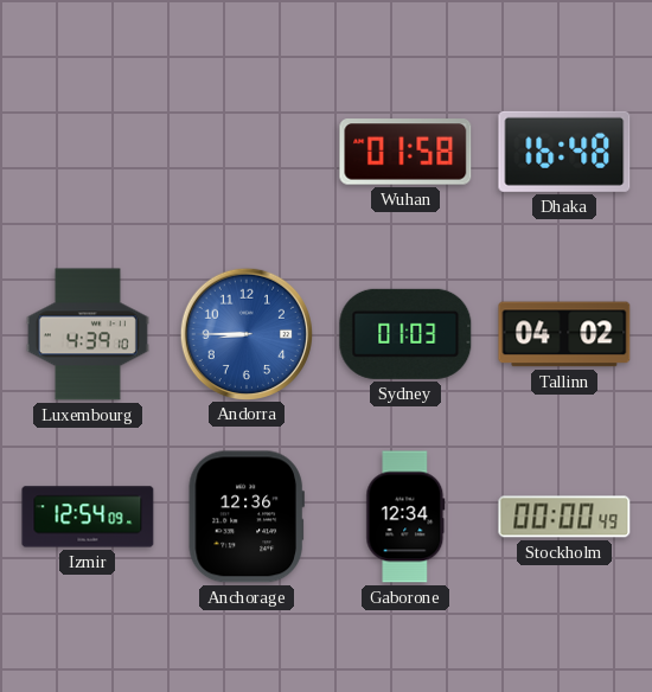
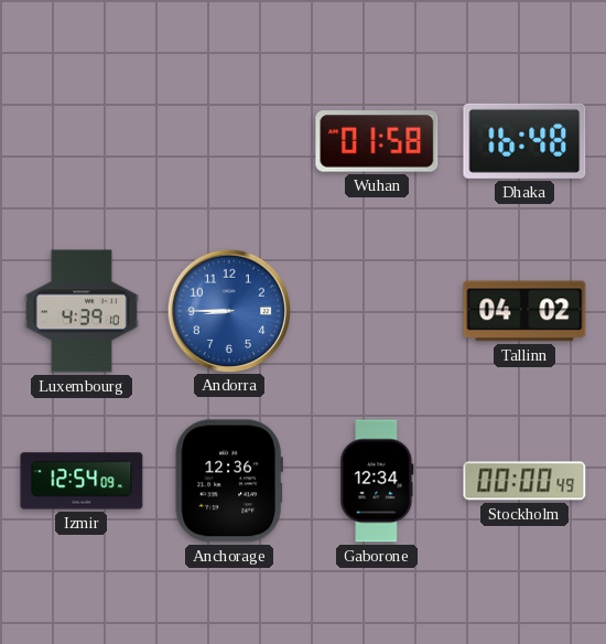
Sydney: 01:03 -> none
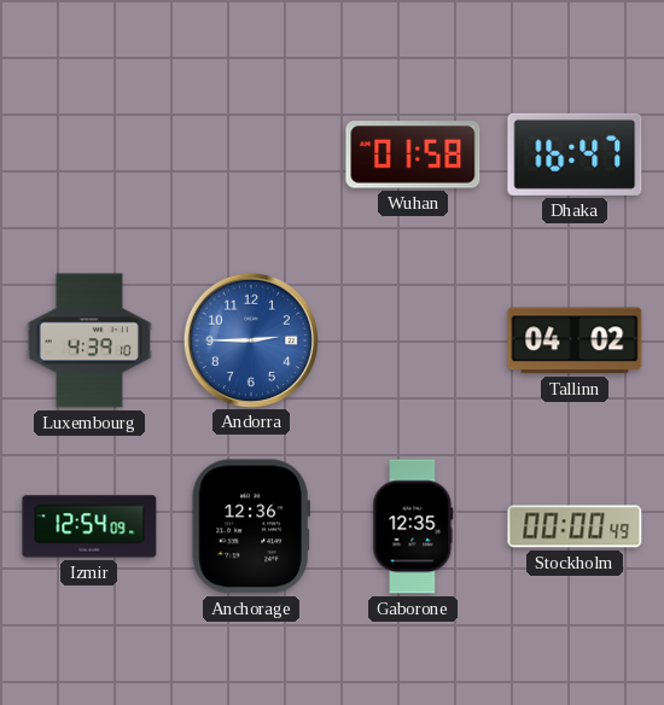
Dhaka: 16:48 -> 16:47
Andorra: 8:45 -> 2:45
Gaborone: 12:34 -> 12:35
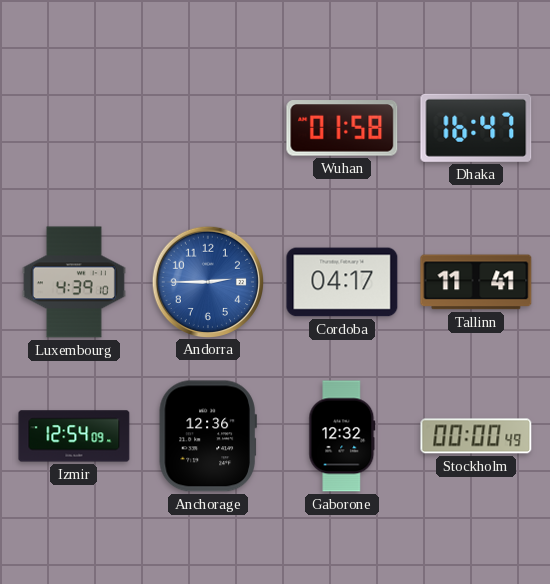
Cordoba: none -> 04:17
Tallinn: 04:02 -> 11:41
Gaborone: 12:35 -> 12:32
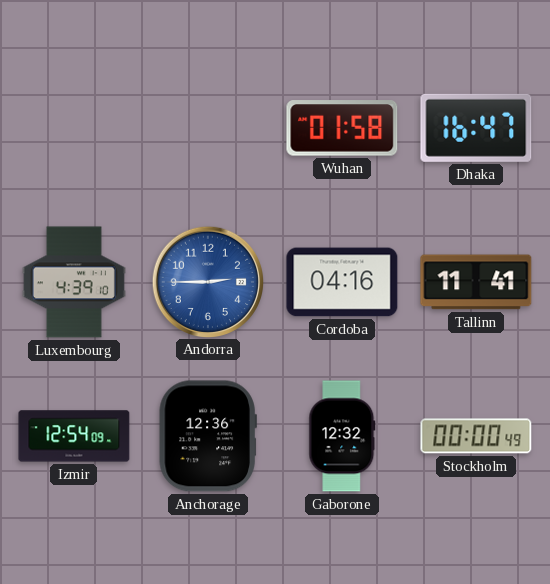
Cordoba: 04:17 -> 04:16
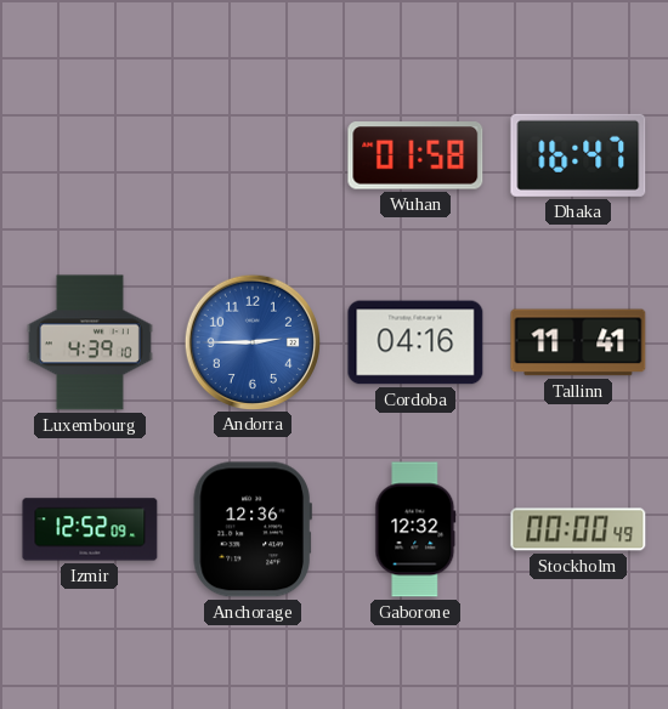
Izmir: 12:54 -> 12:52
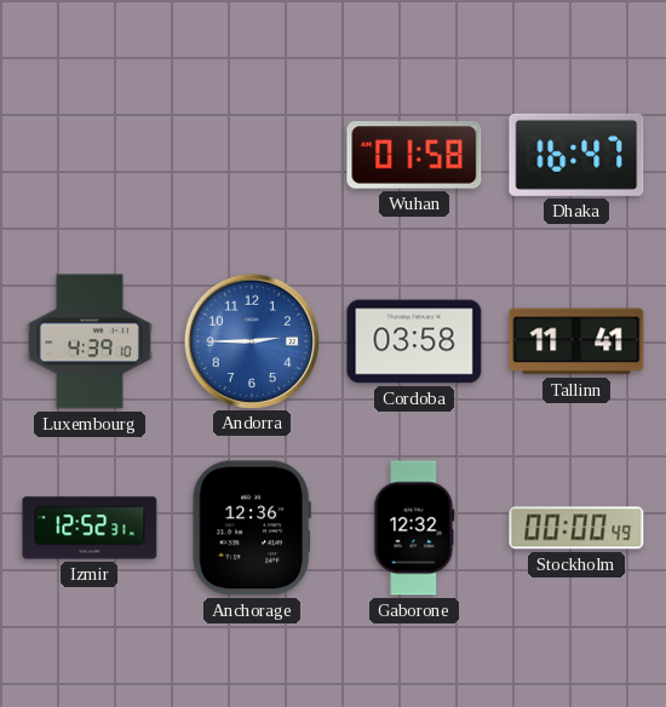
Cordoba: 04:16 -> 03:58
Izmir: 12:52:09 -> 12:52:31
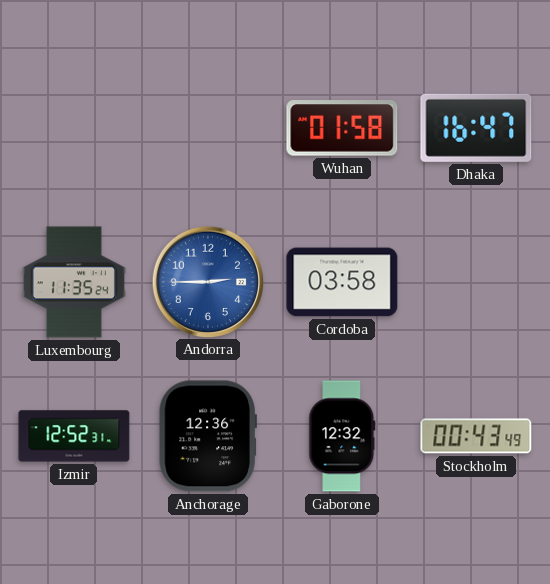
Luxembourg: 4:39 -> 11:35
Tallinn: 11:41 -> none
Stockholm: 00:00 -> 00:43
